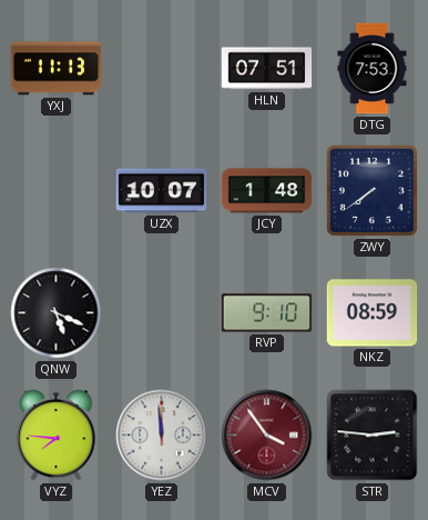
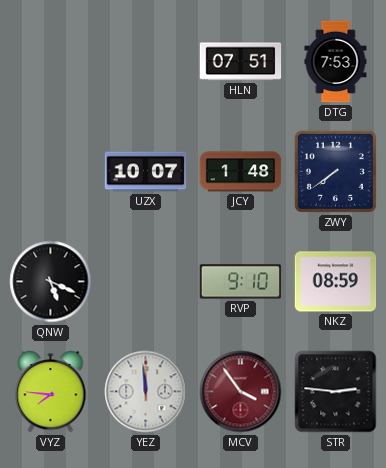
YXJ: 11:13 -> none
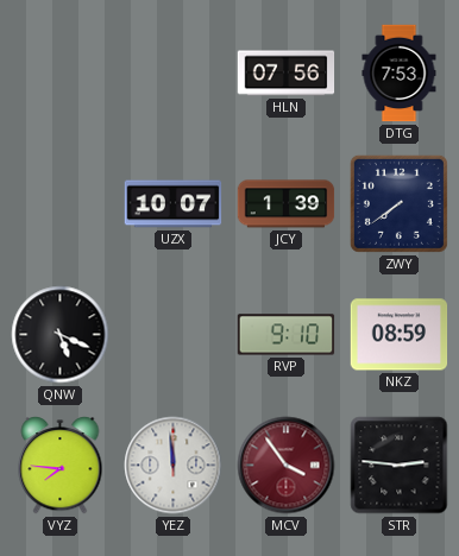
HLN: 07:51 -> 07:56
JCY: 1:48 -> 1:39
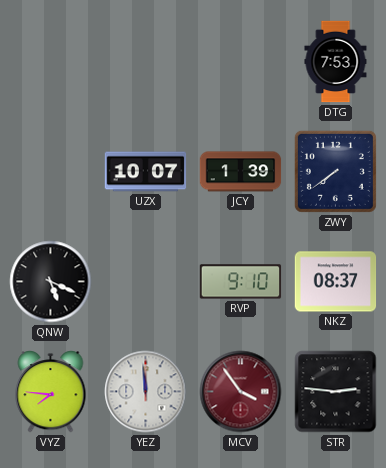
HLN: 07:56 -> none
NKZ: 08:59 -> 08:37
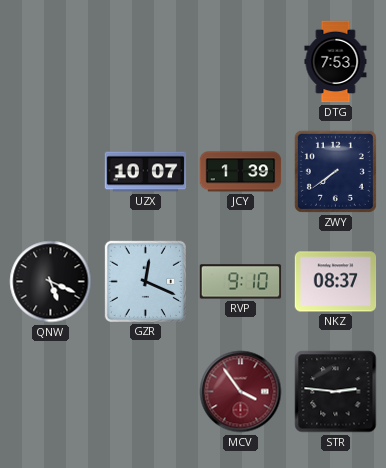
GZR: none -> 12:19
VYZ: 7:46 -> none
YEZ: 11:59 -> none
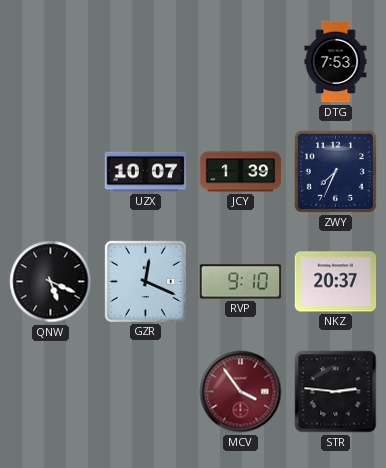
ZWY: 7:39 -> 7:34
NKZ: 08:37 -> 20:37
